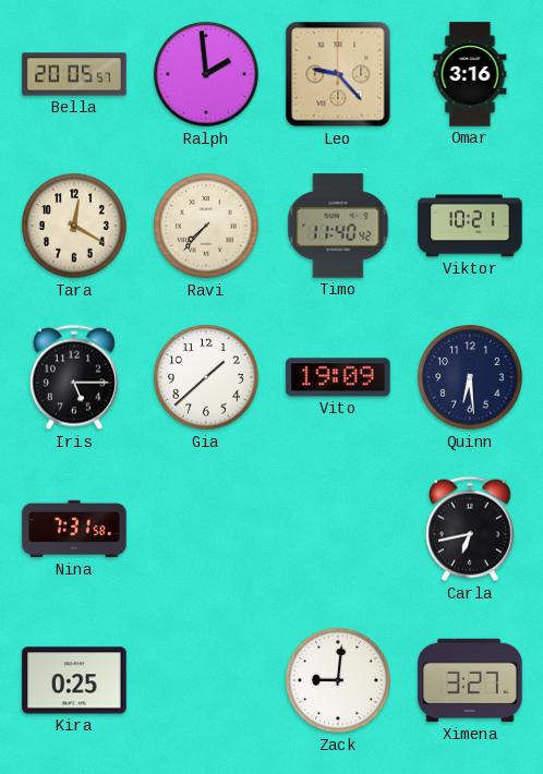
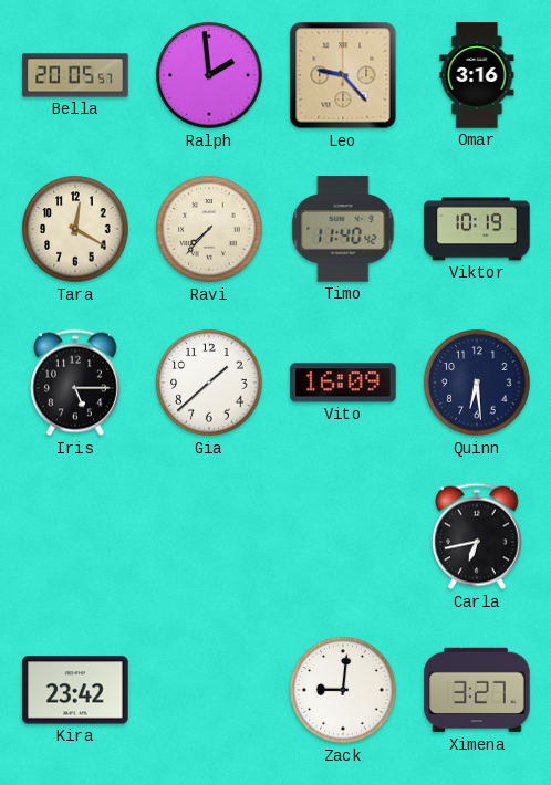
Viktor: 10:21 -> 10:19
Vito: 19:09 -> 16:09
Nina: 7:31 -> none
Kira: 0:25 -> 23:42
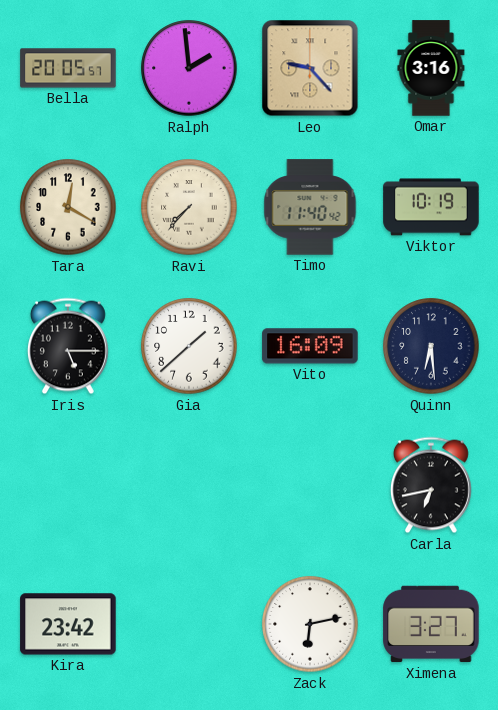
Zack: 9:01 -> 6:13
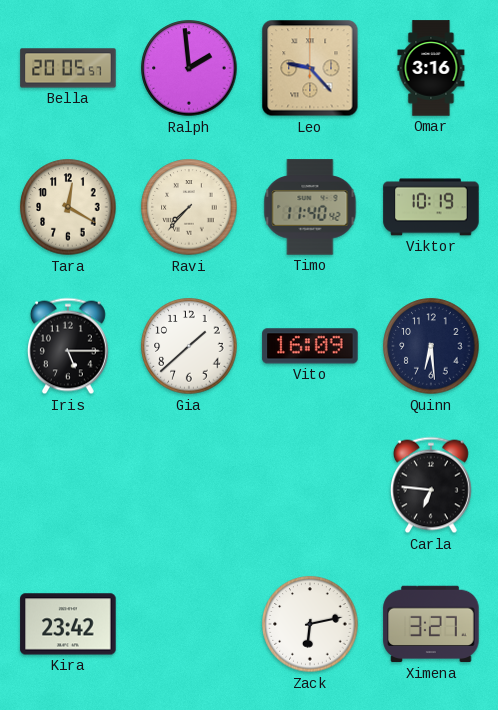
Carla: 6:43 -> 6:46
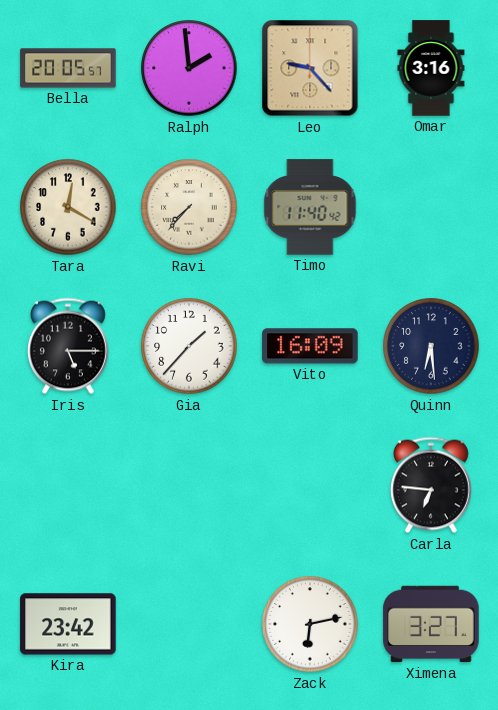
Viktor: 10:19 -> none
Gia: 1:38 -> 1:37
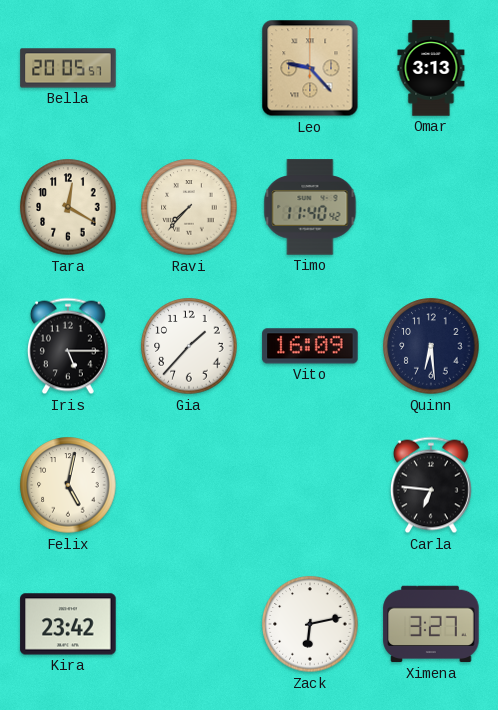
Ralph: 1:59 -> none
Omar: 3:16 -> 3:13
Felix: none -> 5:02
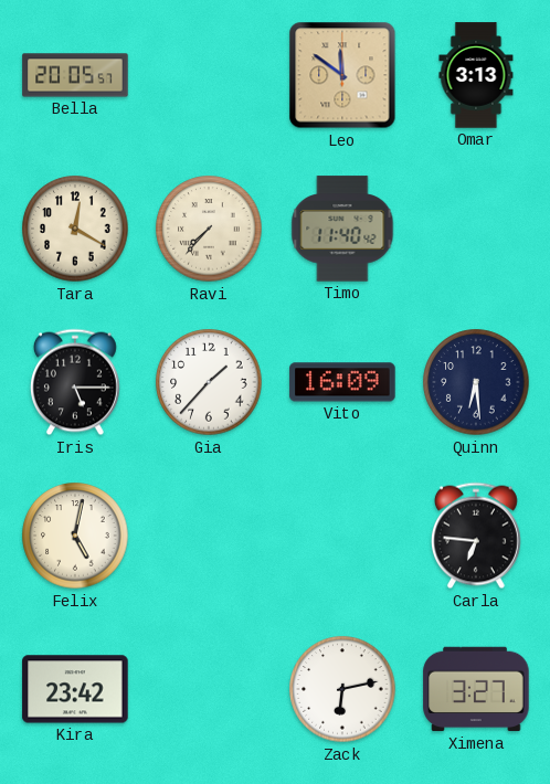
Leo: 9:23 -> 11:51
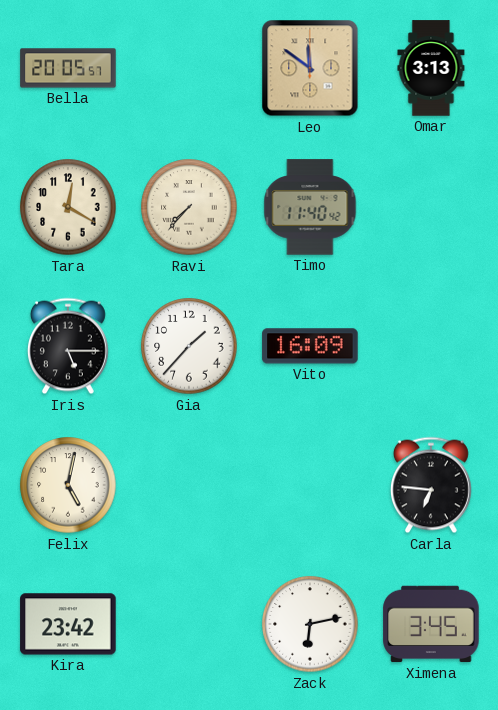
Quinn: 6:29 -> none
Ximena: 3:27 -> 3:45
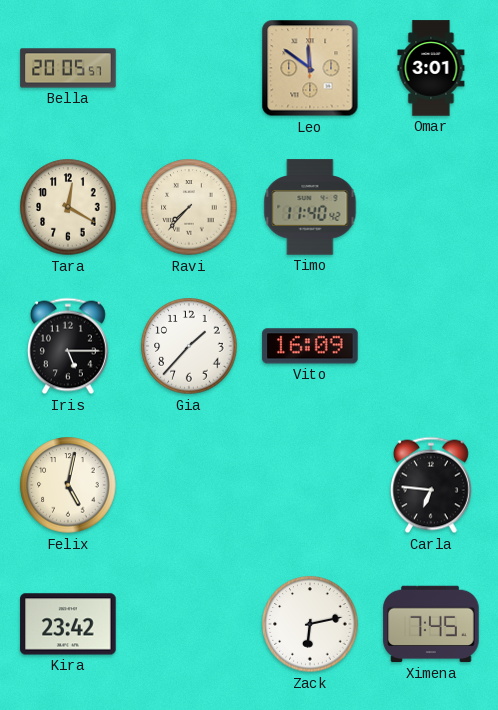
Omar: 3:13 -> 3:01
Ximena: 3:45 -> 7:45
